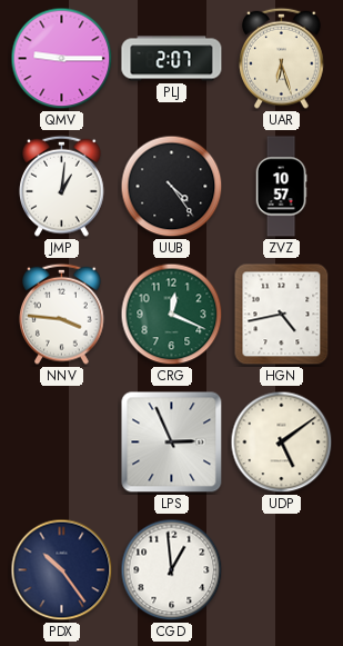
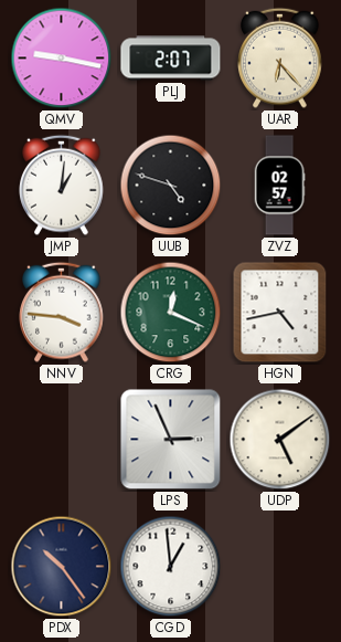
QMV: 9:15 -> 9:17
UAR: 6:27 -> 6:23
UUB: 4:24 -> 4:48
ZVZ: 10:57 -> 02:57
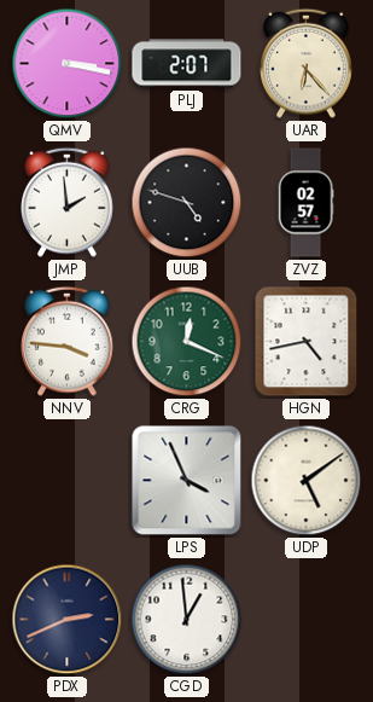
QMV: 9:17 -> 3:17
JMP: 1:01 -> 1:59
LPS: 2:56 -> 3:56
PDX: 10:24 -> 2:41
